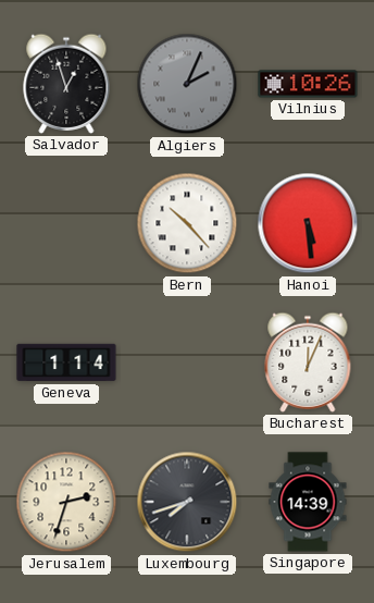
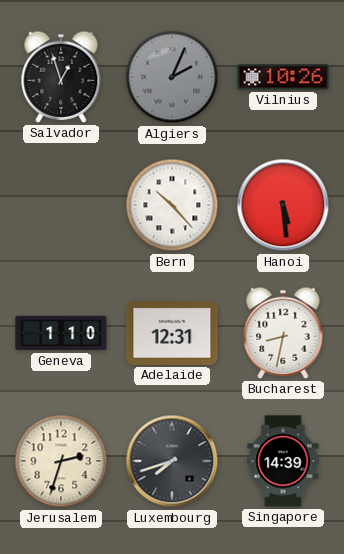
Geneva: 1:14 -> 1:10
Adelaide: none -> 12:31
Bucharest: 12:04 -> 8:32
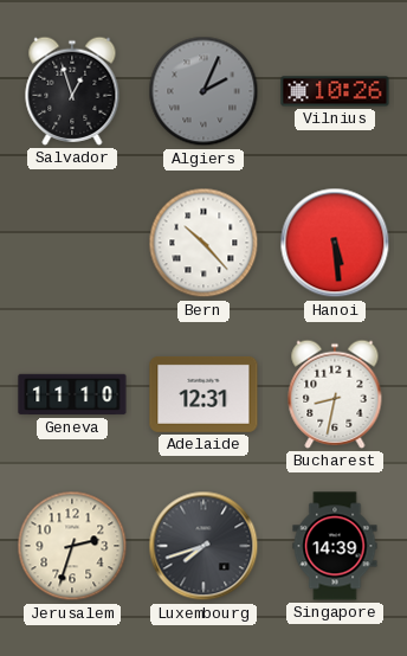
Geneva: 1:10 -> 11:10
